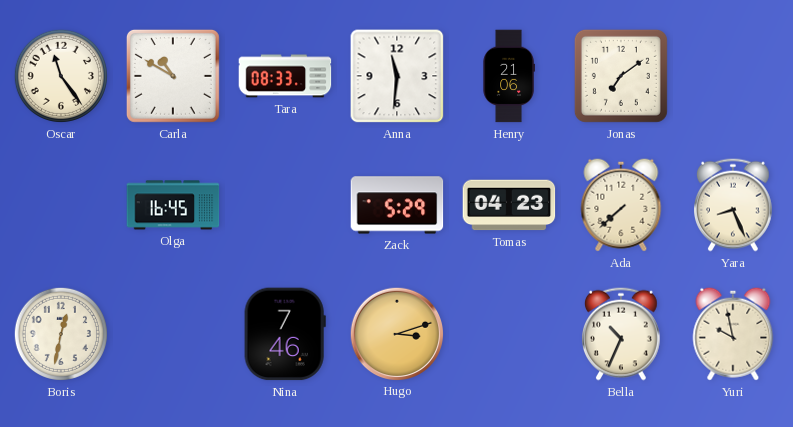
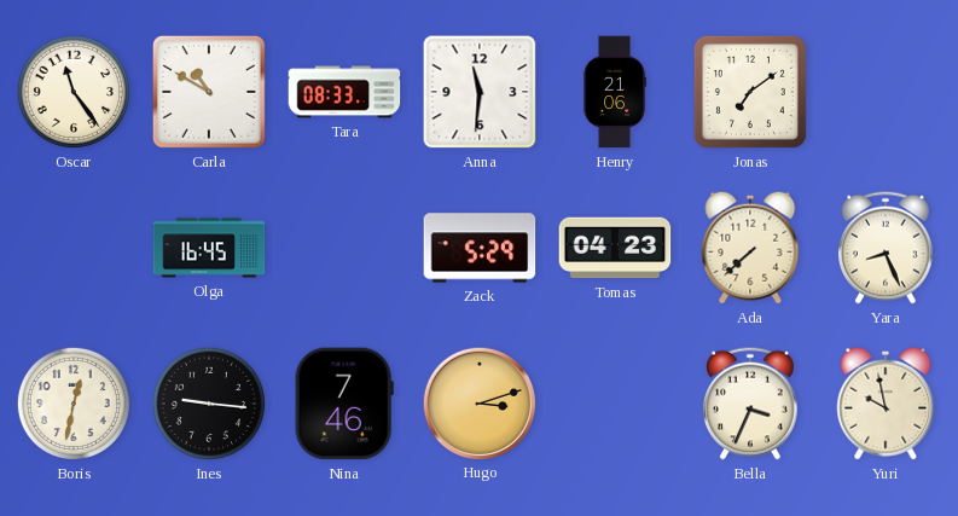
Ines: none -> 9:16
Bella: 10:34 -> 3:34
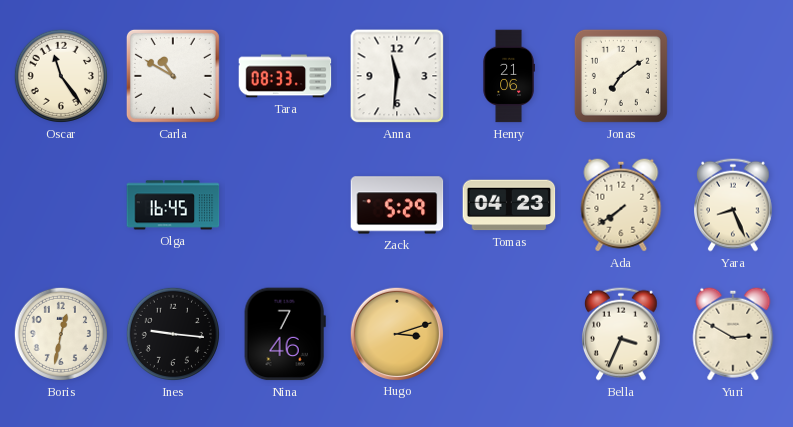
Ada: 7:38 -> 7:39
Yuri: 9:58 -> 2:50
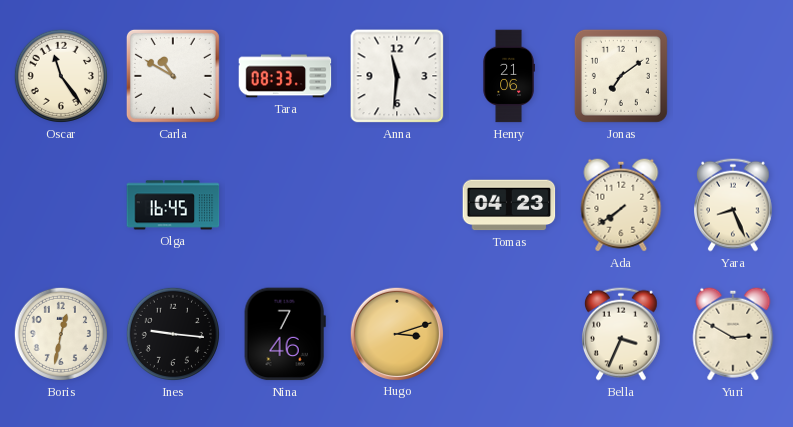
Zack: 5:29 -> none
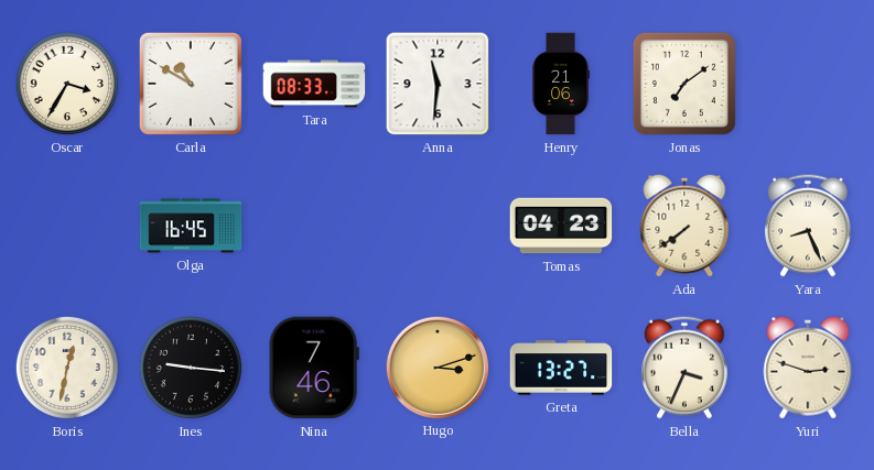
Oscar: 11:24 -> 3:35
Greta: none -> 13:27
Yuri: 2:50 -> 2:48
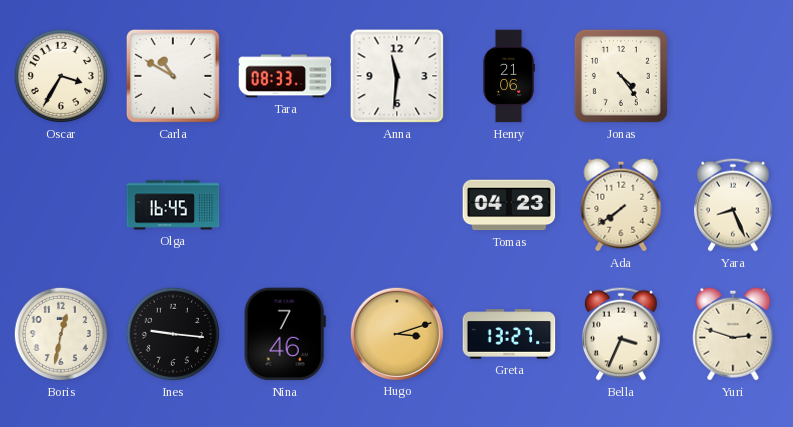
Jonas: 7:09 -> 4:24
